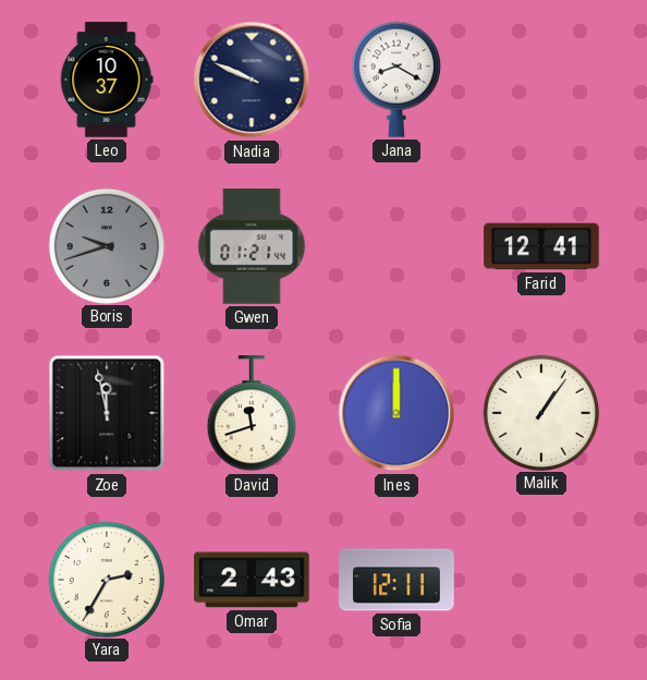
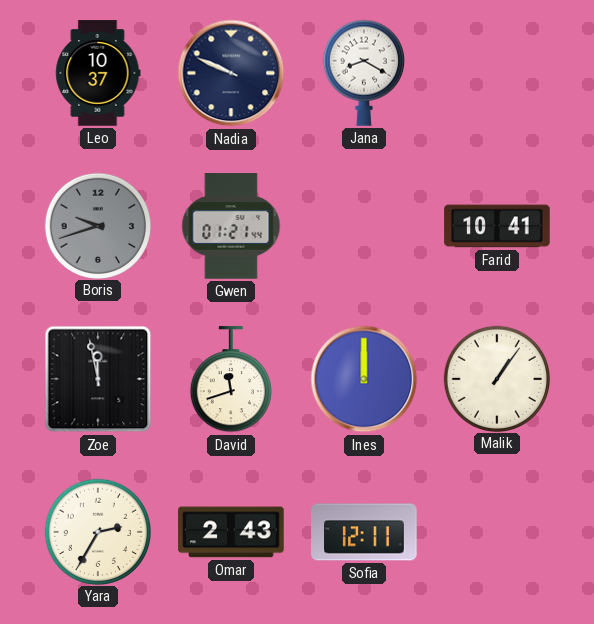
Farid: 12:41 -> 10:41
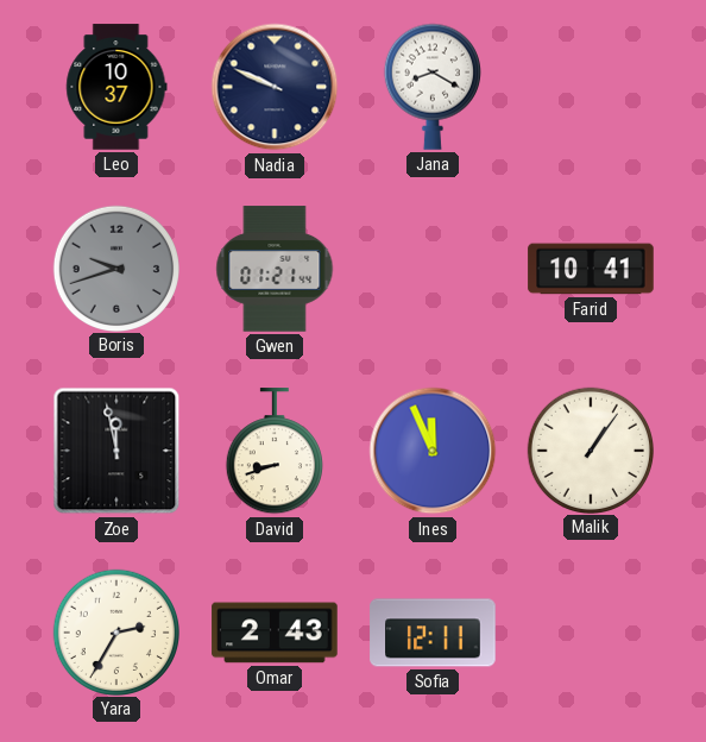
David: 11:42 -> 8:42
Ines: 12:00 -> 11:56
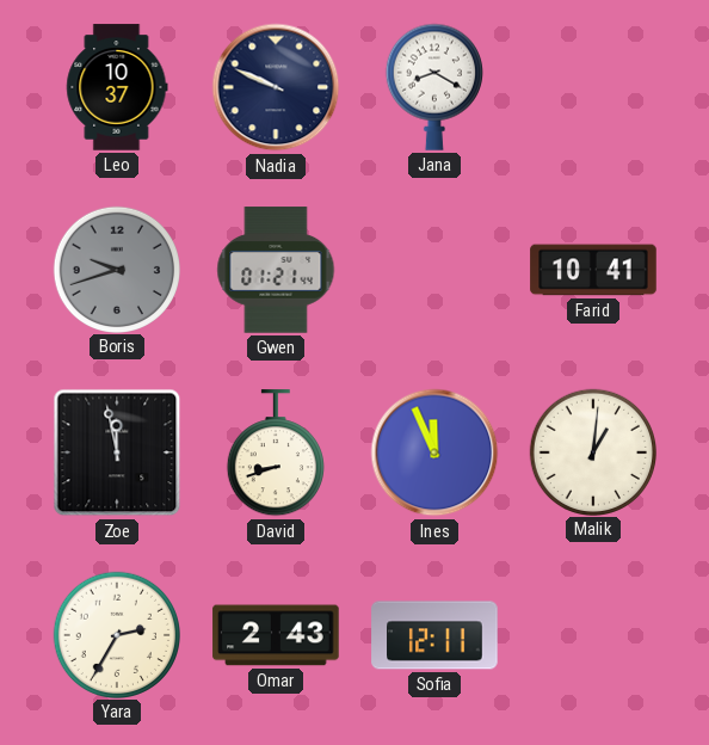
Malik: 1:06 -> 1:01
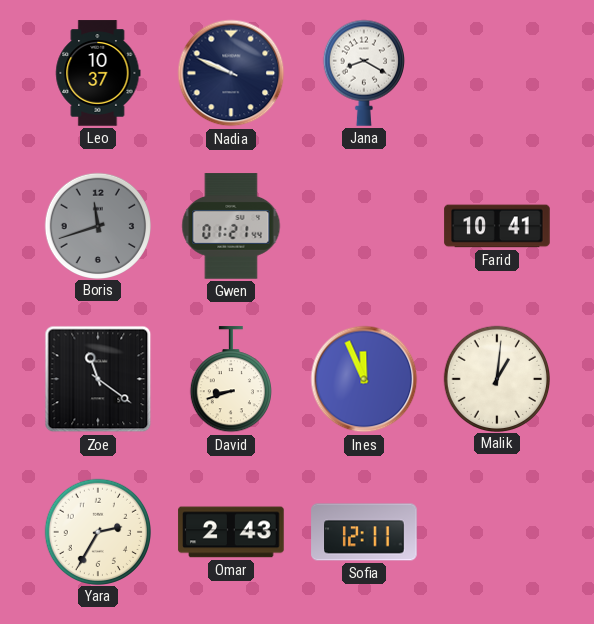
Boris: 9:42 -> 11:42
Zoe: 11:58 -> 11:21
